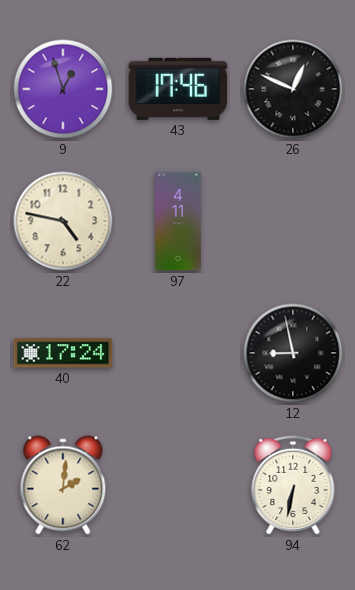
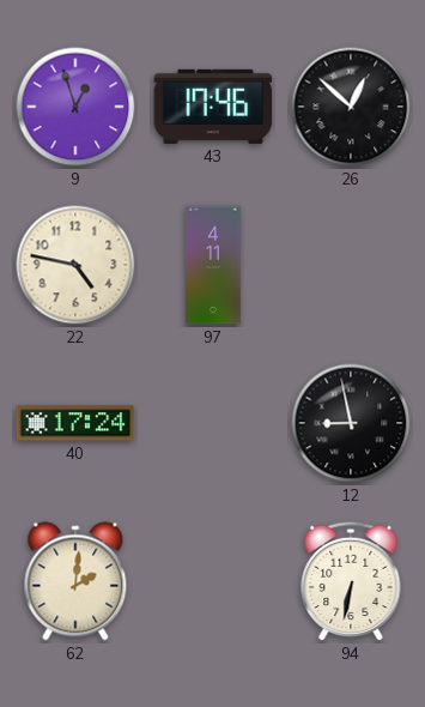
26: 12:49 -> 12:52
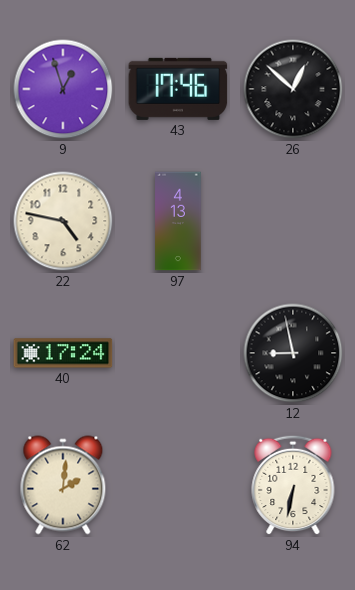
97: 4:11 -> 4:13
